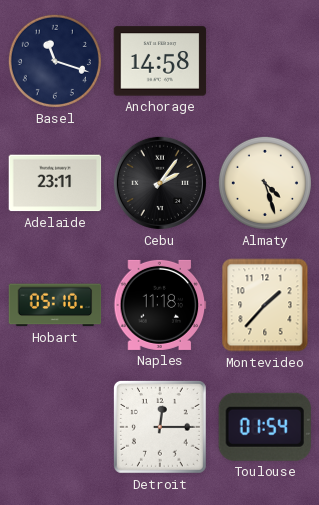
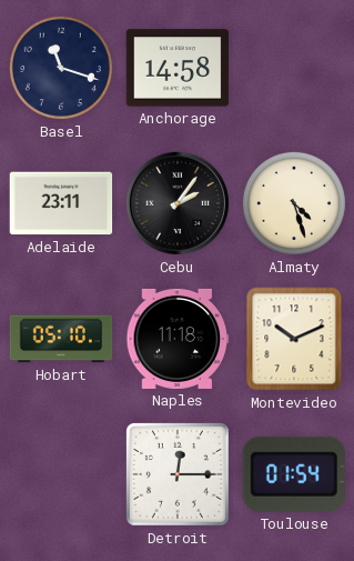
Montevideo: 1:37 -> 10:11
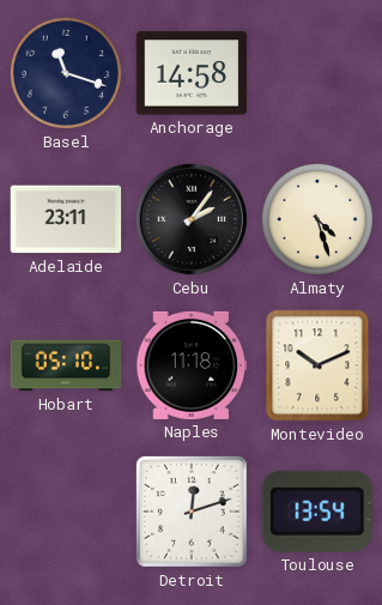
Detroit: 12:15 -> 12:12
Toulouse: 01:54 -> 13:54
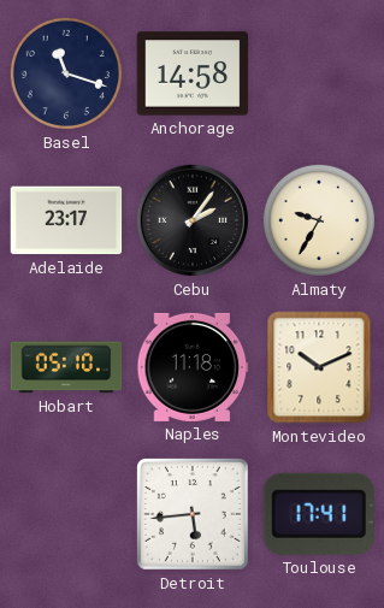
Adelaide: 23:11 -> 23:17
Almaty: 4:27 -> 9:35
Detroit: 12:12 -> 5:44
Toulouse: 13:54 -> 17:41
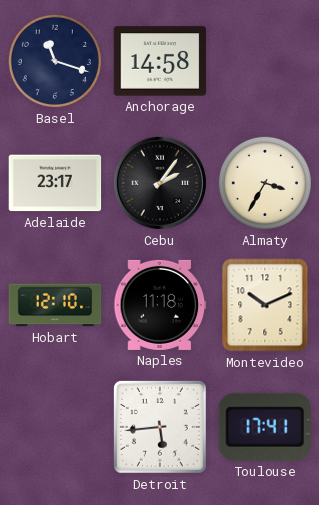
Almaty: 9:35 -> 3:35
Hobart: 05:10 -> 12:10
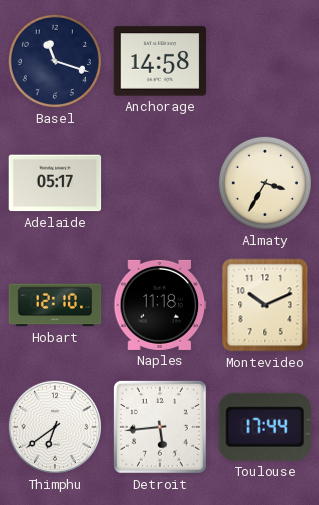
Adelaide: 23:17 -> 05:17
Cebu: 2:06 -> none
Thimphu: none -> 6:39
Toulouse: 17:41 -> 17:44
